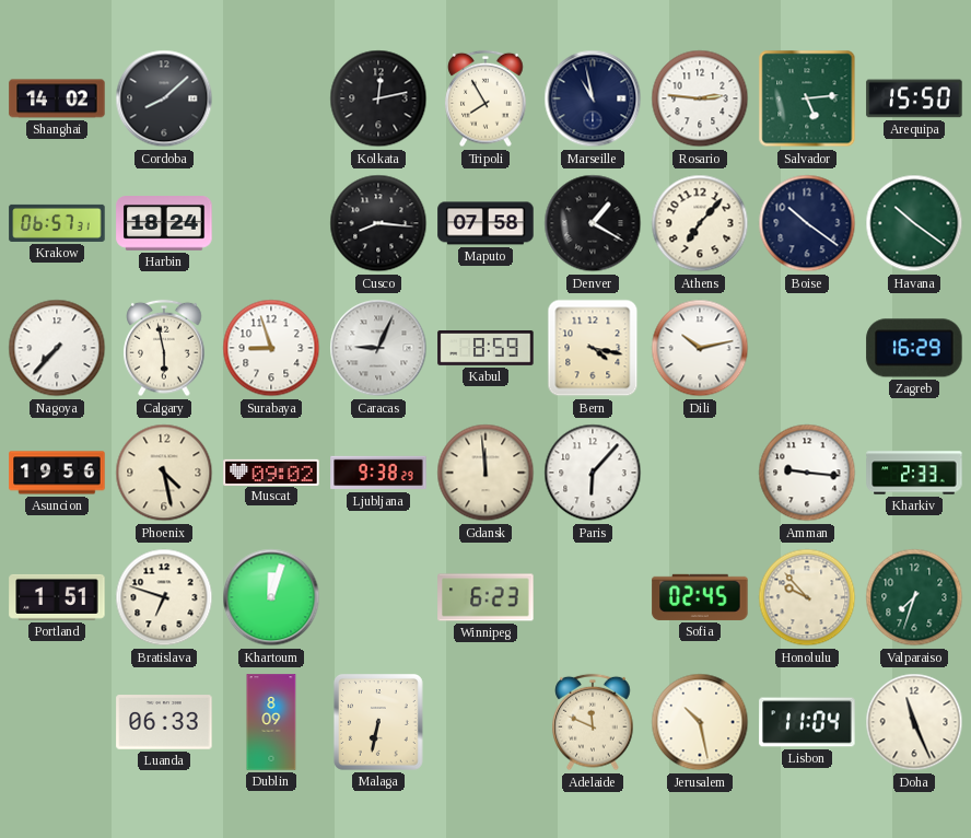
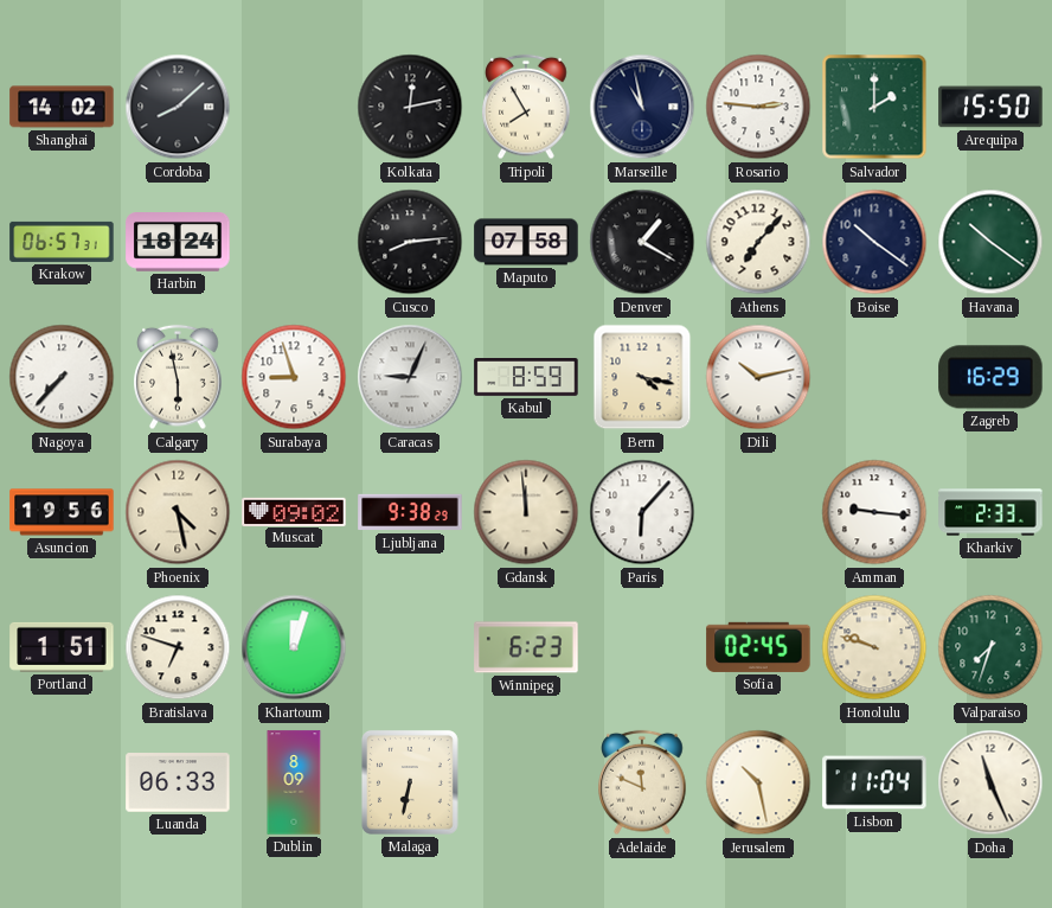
Salvador: 5:14 -> 2:00
Cusco: 8:16 -> 8:14
Honolulu: 9:53 -> 9:48
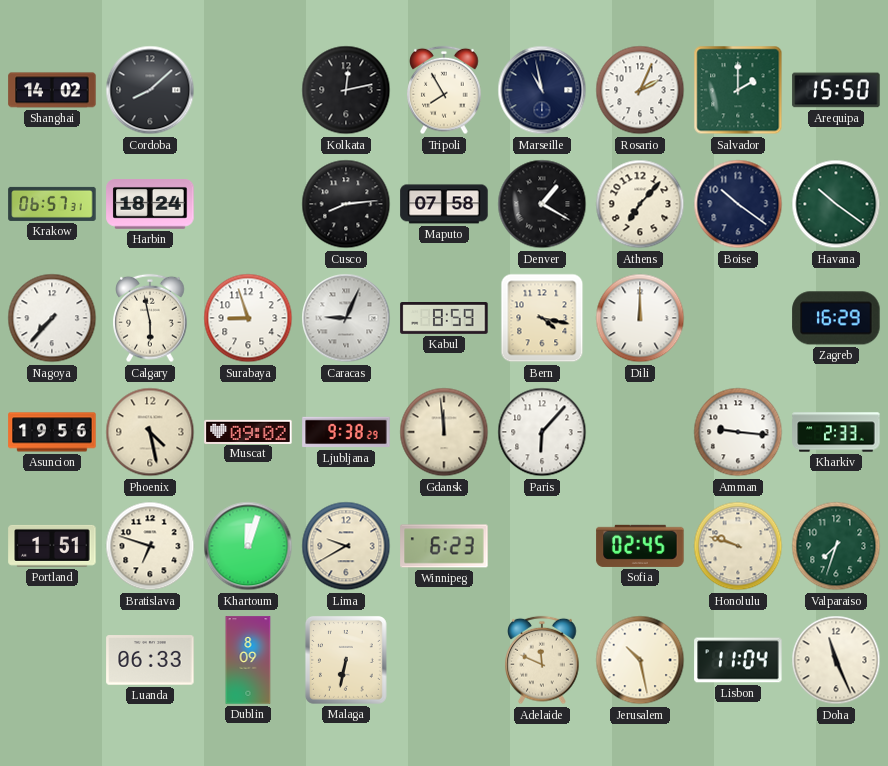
Rosario: 2:46 -> 2:04
Dili: 10:13 -> 12:00
Lima: none -> 9:40
